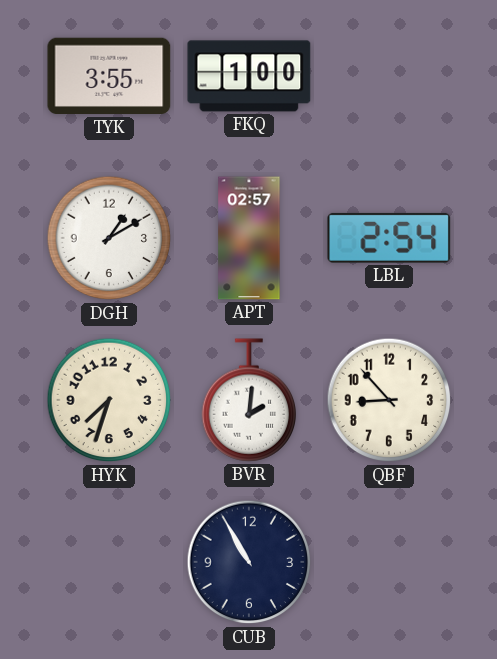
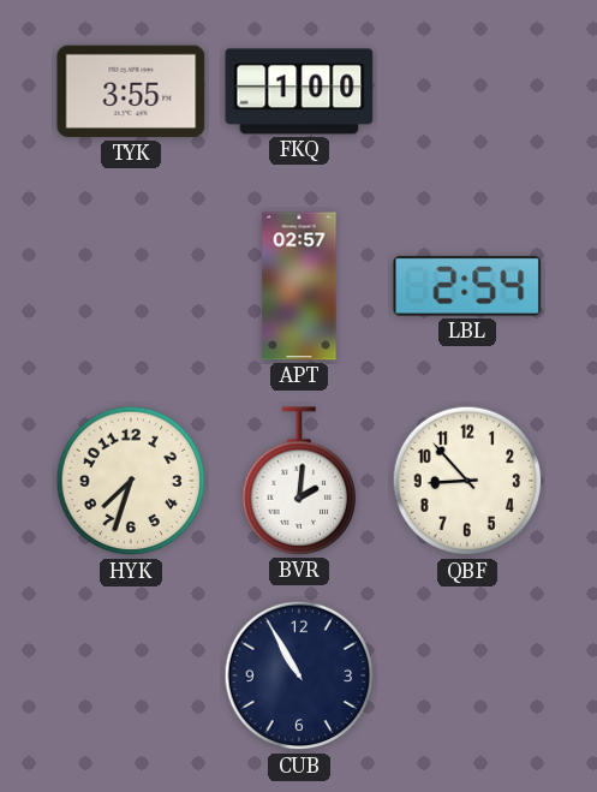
DGH: 1:10 -> none
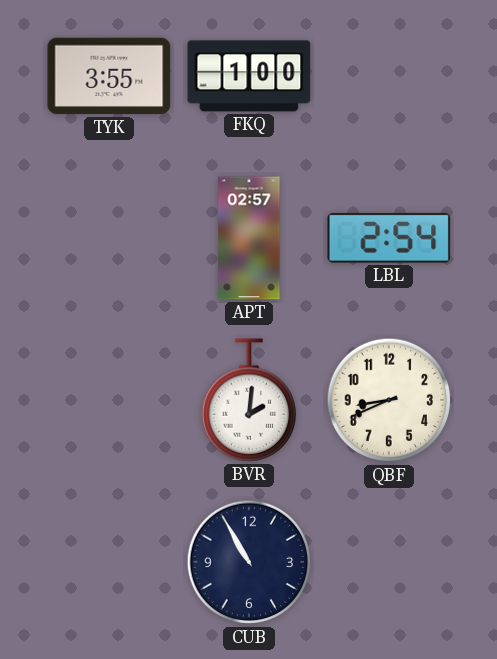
HYK: 7:33 -> none
QBF: 8:53 -> 8:41
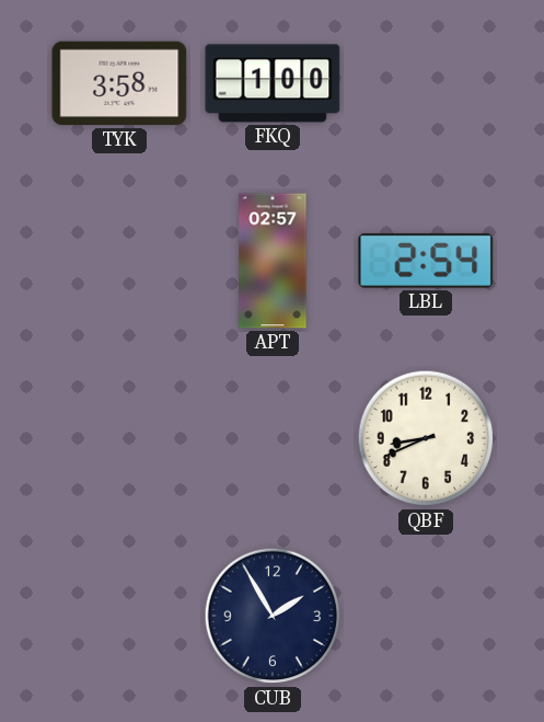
TYK: 3:55 -> 3:58
BVR: 2:01 -> none
CUB: 10:55 -> 1:55
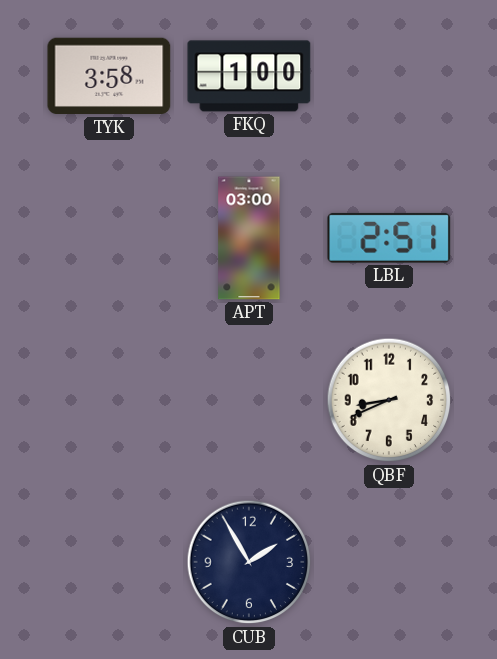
APT: 02:57 -> 03:00
LBL: 2:54 -> 2:51
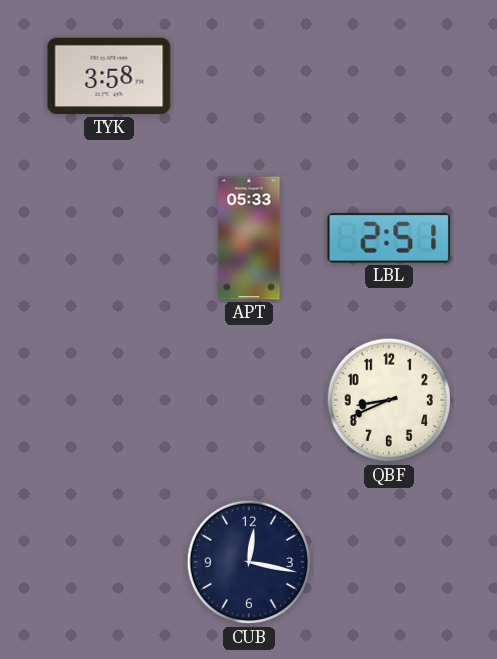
FKQ: 1:00 -> none
APT: 03:00 -> 05:33
CUB: 1:55 -> 12:17
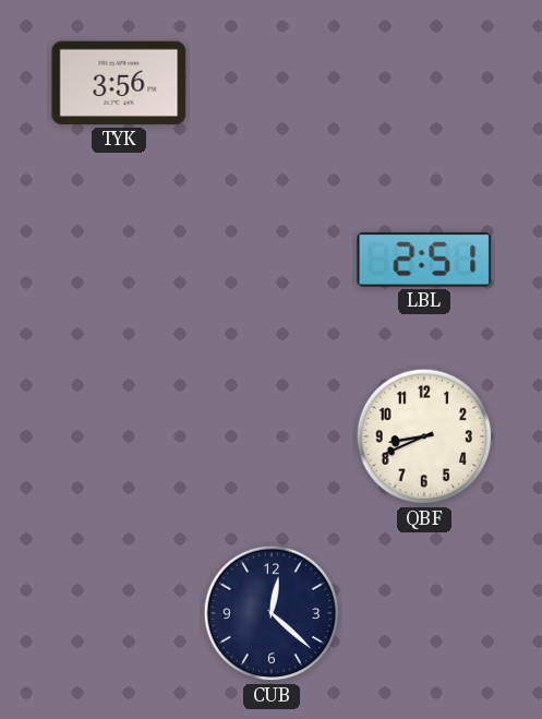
TYK: 3:58 -> 3:56
APT: 05:33 -> none
CUB: 12:17 -> 12:22
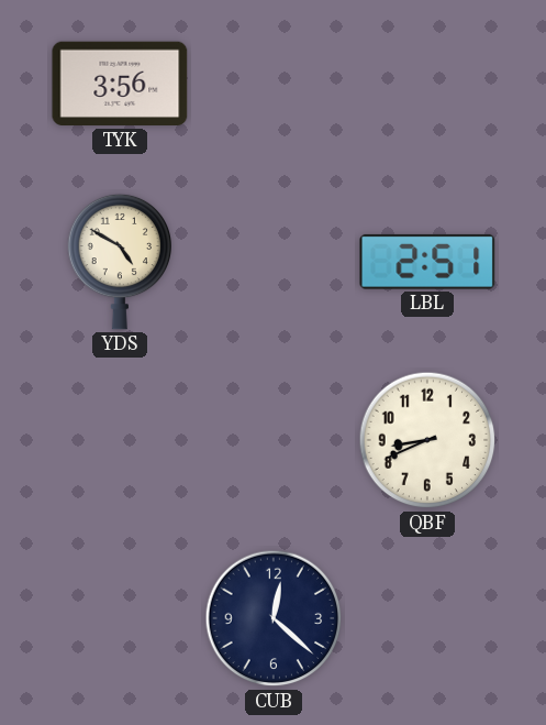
YDS: none -> 4:50
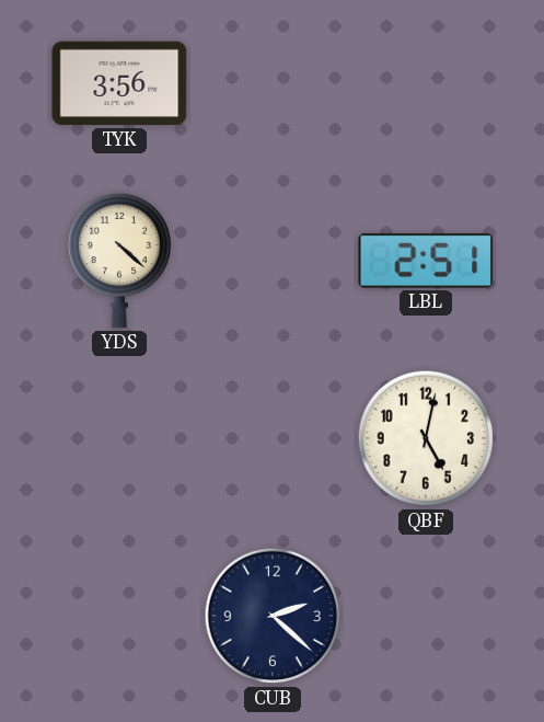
YDS: 4:50 -> 4:22
QBF: 8:41 -> 5:02
CUB: 12:22 -> 2:22
